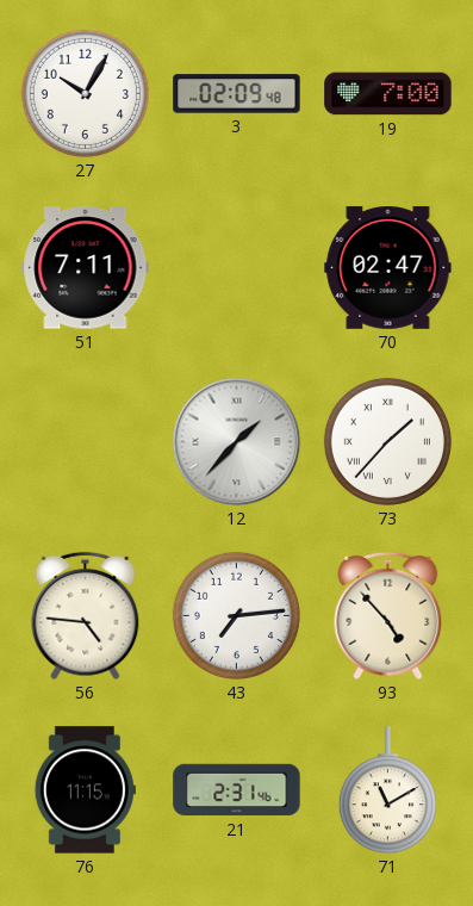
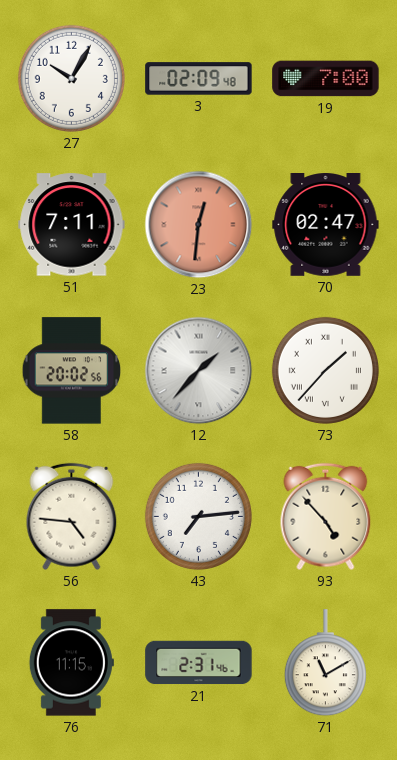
23: none -> 12:31
58: none -> 20:02
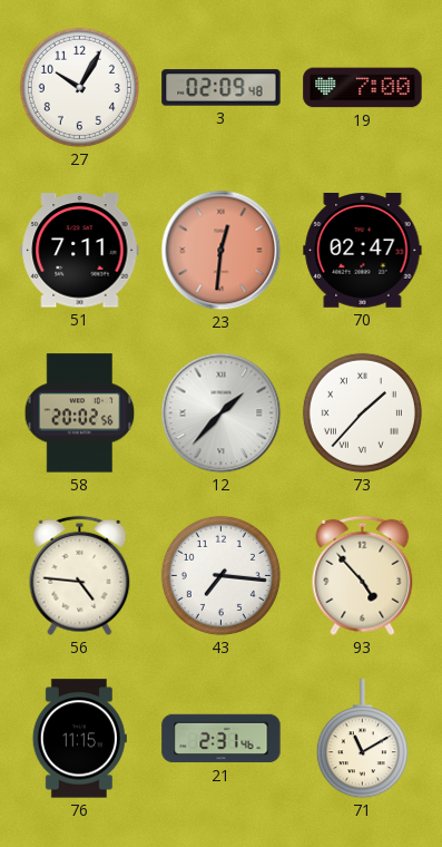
43: 7:14 -> 7:16
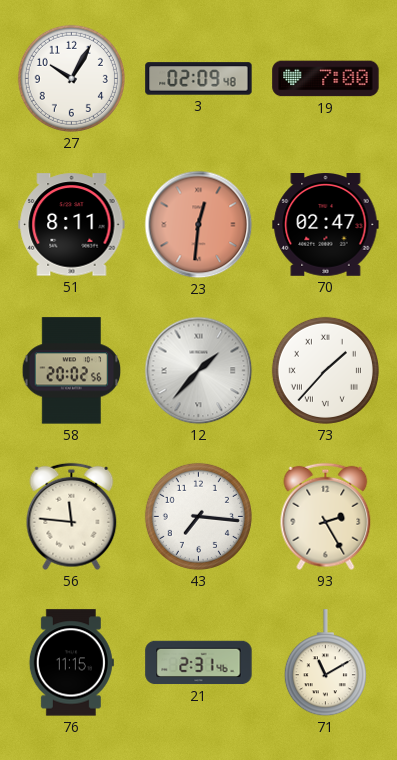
51: 7:11 -> 8:11
56: 4:46 -> 11:46
93: 4:53 -> 2:25
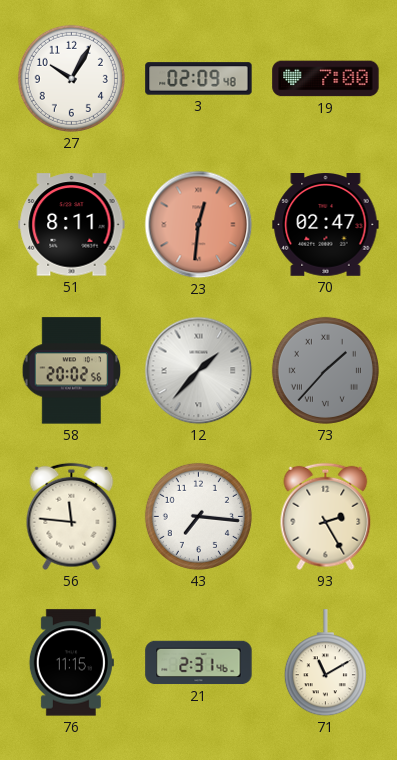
73 dial: white -> grey
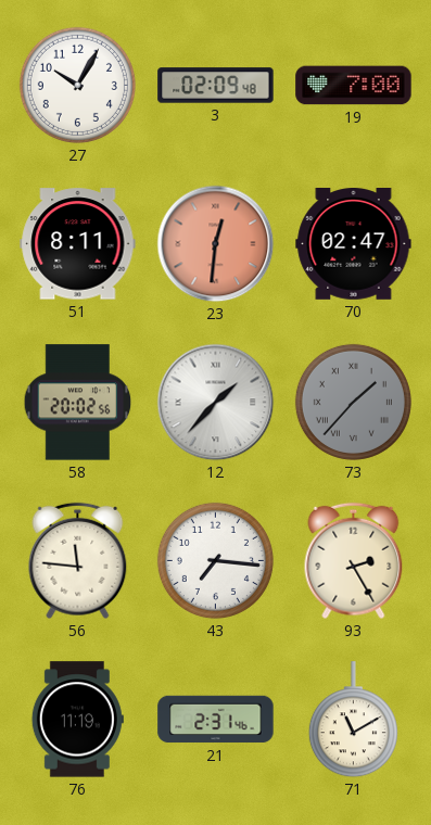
76: 11:15 -> 11:19
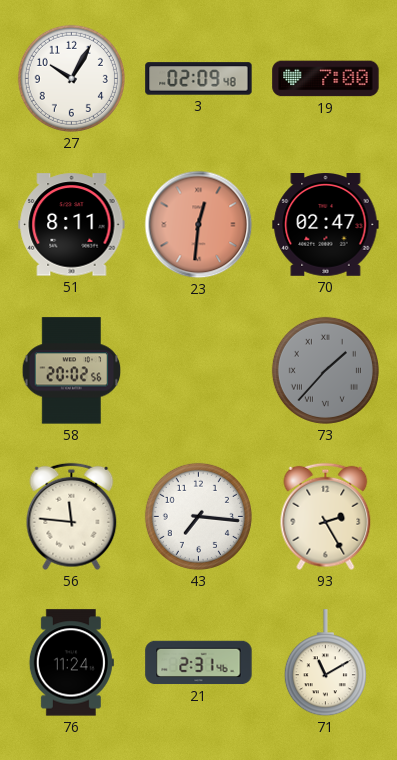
12: 1:37 -> none
76: 11:19 -> 11:24
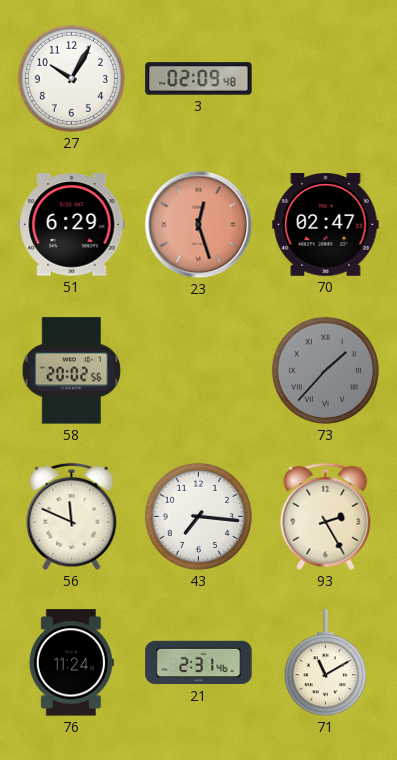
19: 7:00 -> none
51: 8:11 -> 6:29
23: 12:31 -> 12:27
56: 11:46 -> 11:49
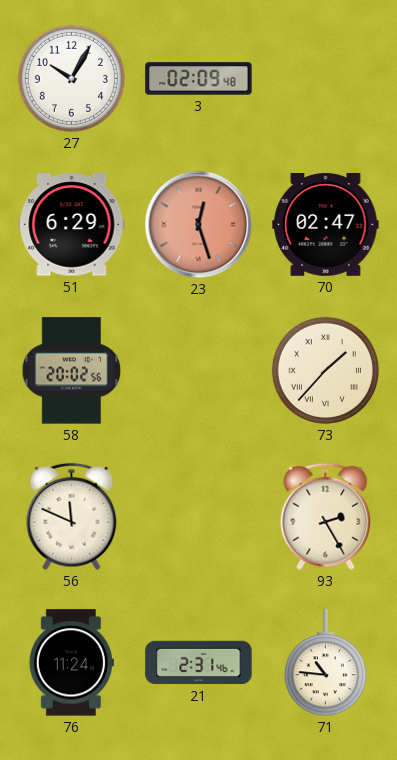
73 dial: grey -> cream
43: 7:16 -> none
71: 11:10 -> 10:46
